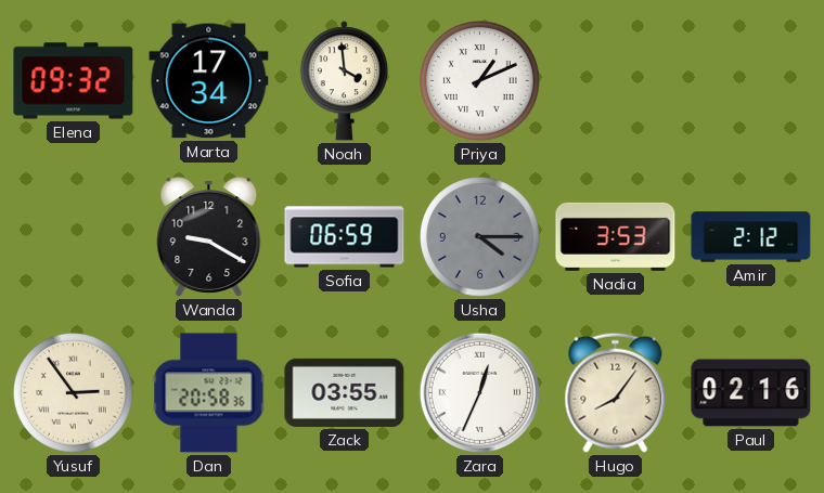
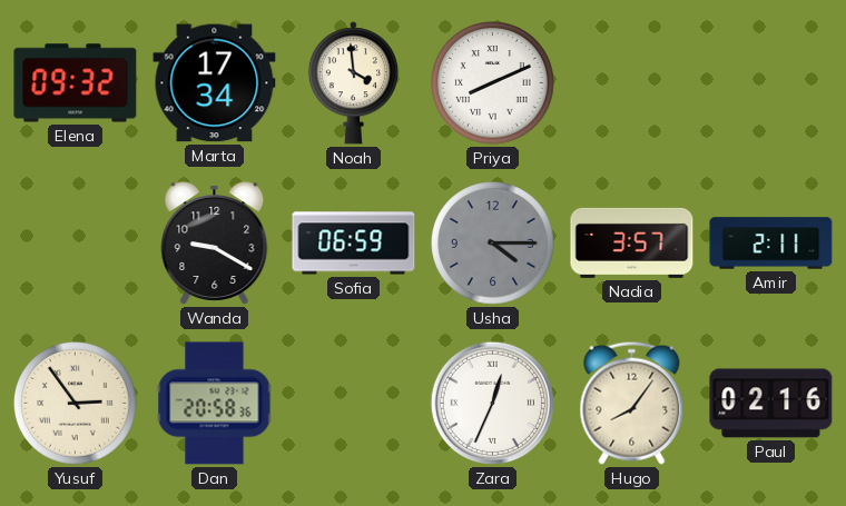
Priya: 1:11 -> 8:11
Nadia: 3:53 -> 3:57
Amir: 2:12 -> 2:11
Zack: 03:55 -> none
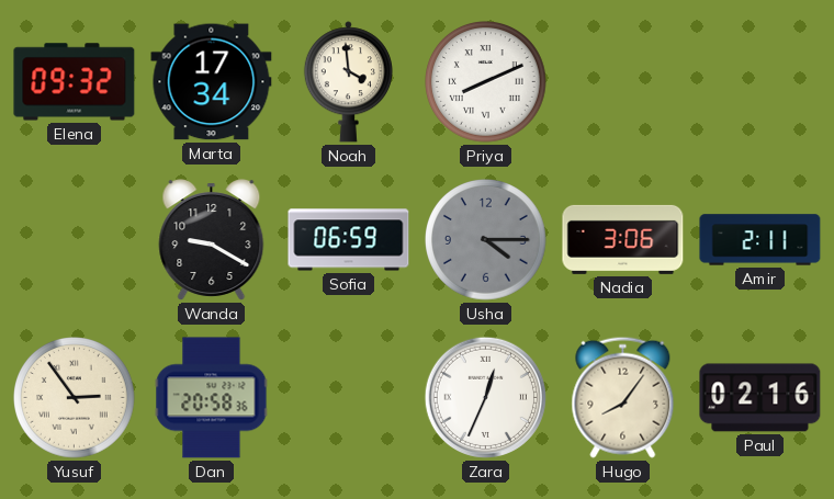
Nadia: 3:57 -> 3:06
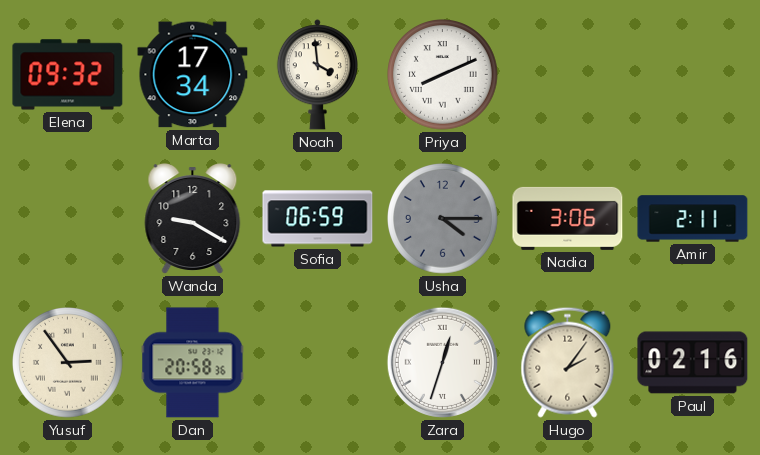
Zara: 12:34 -> 12:33
Hugo: 8:06 -> 2:06
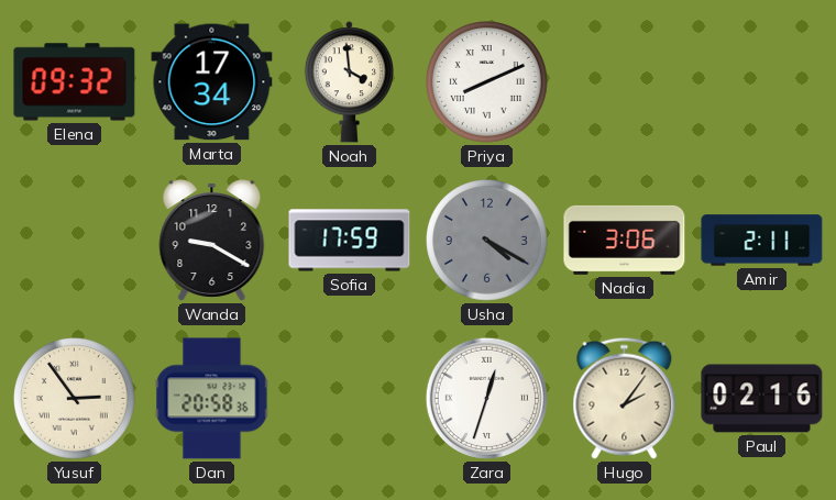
Sofia: 06:59 -> 17:59
Usha: 4:15 -> 4:20
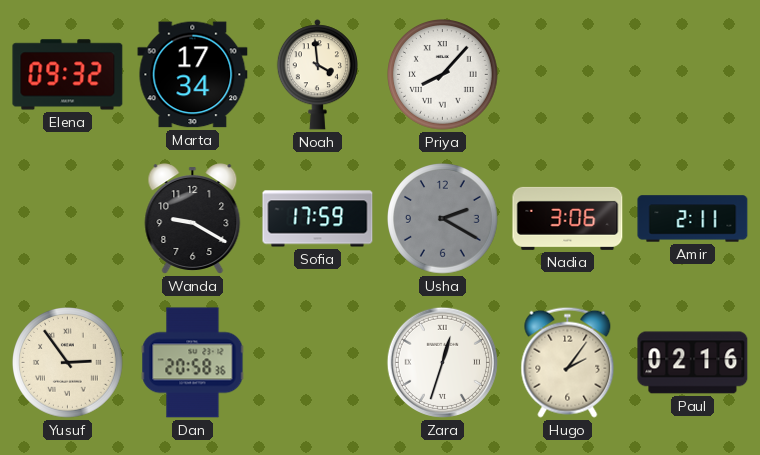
Priya: 8:11 -> 8:07
Usha: 4:20 -> 2:20
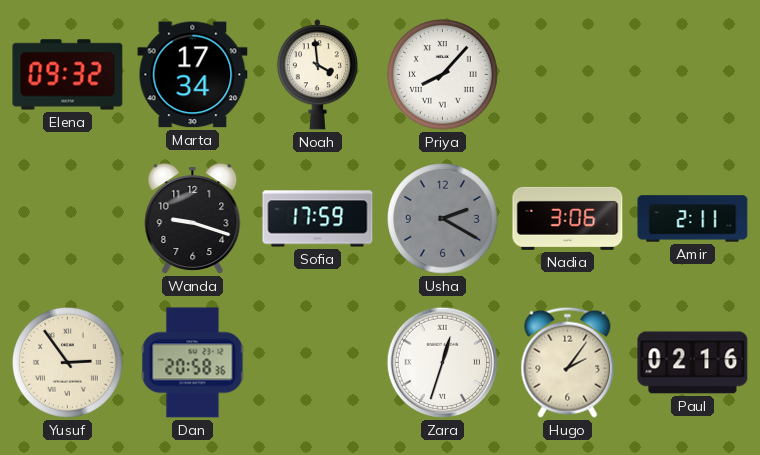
Wanda: 9:20 -> 9:18
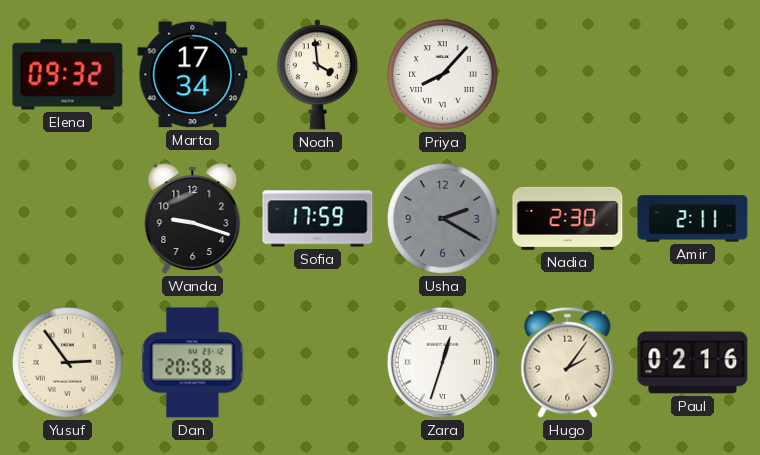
Nadia: 3:06 -> 2:30
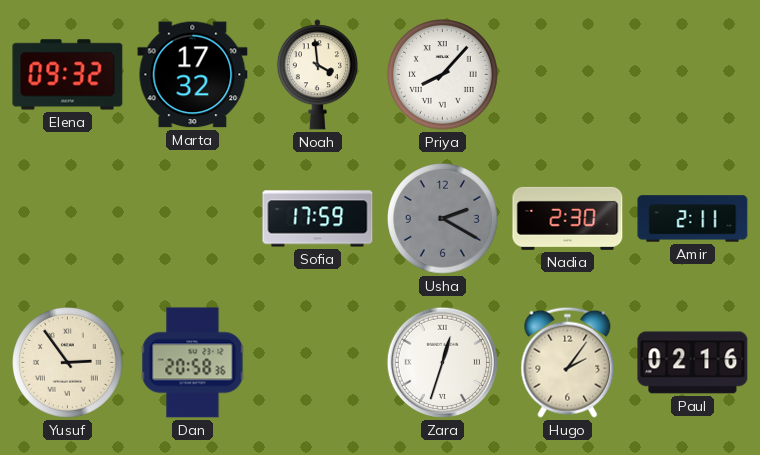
Marta: 17:34 -> 17:32
Wanda: 9:18 -> none
